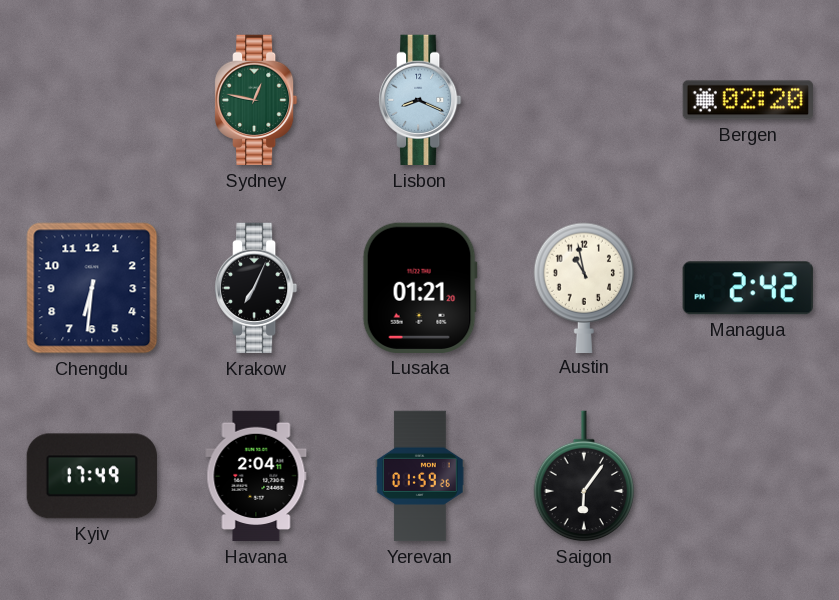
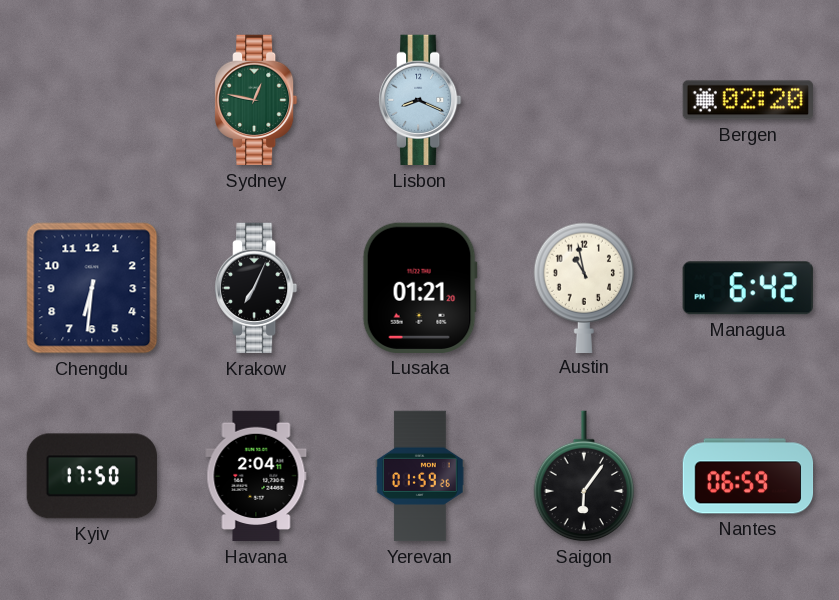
Managua: 2:42 -> 6:42
Kyiv: 17:49 -> 17:50
Nantes: none -> 06:59
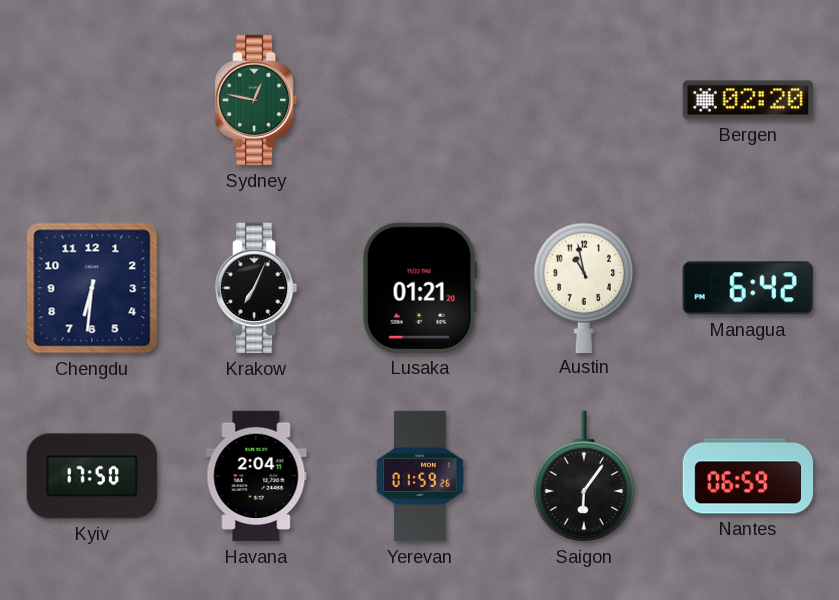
Lisbon: 8:19 -> none
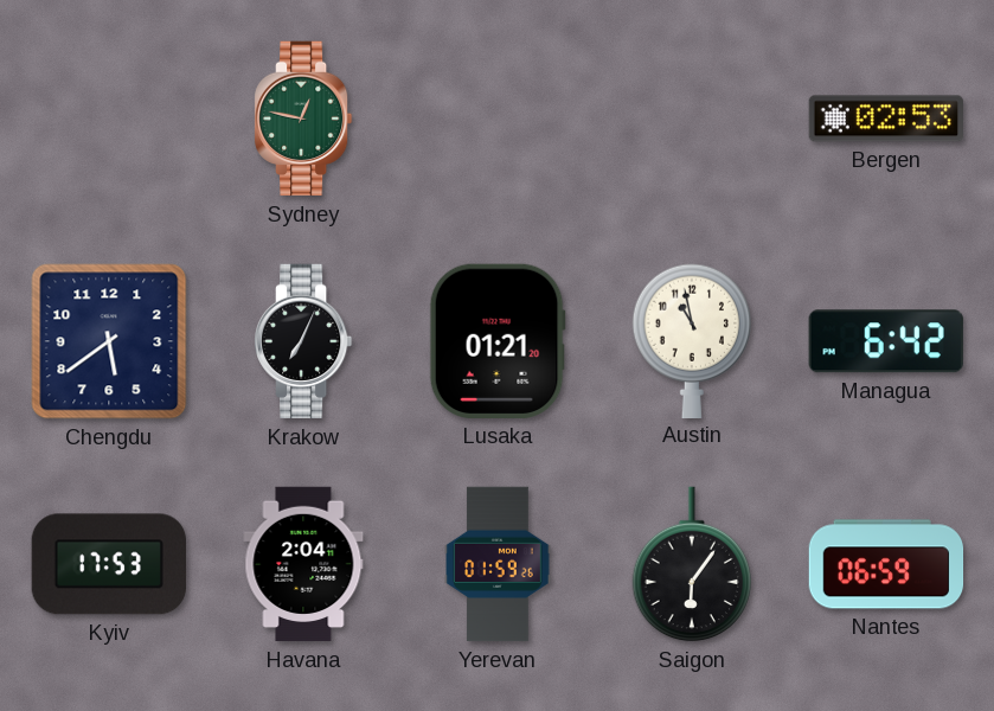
Bergen: 02:20 -> 02:53
Chengdu: 6:31 -> 5:39
Kyiv: 17:50 -> 17:53
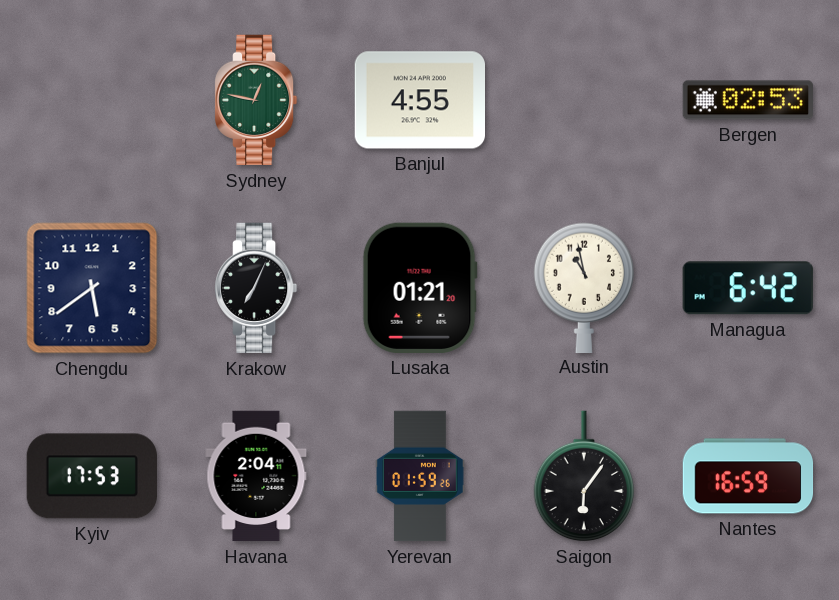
Banjul: none -> 4:55
Nantes: 06:59 -> 16:59
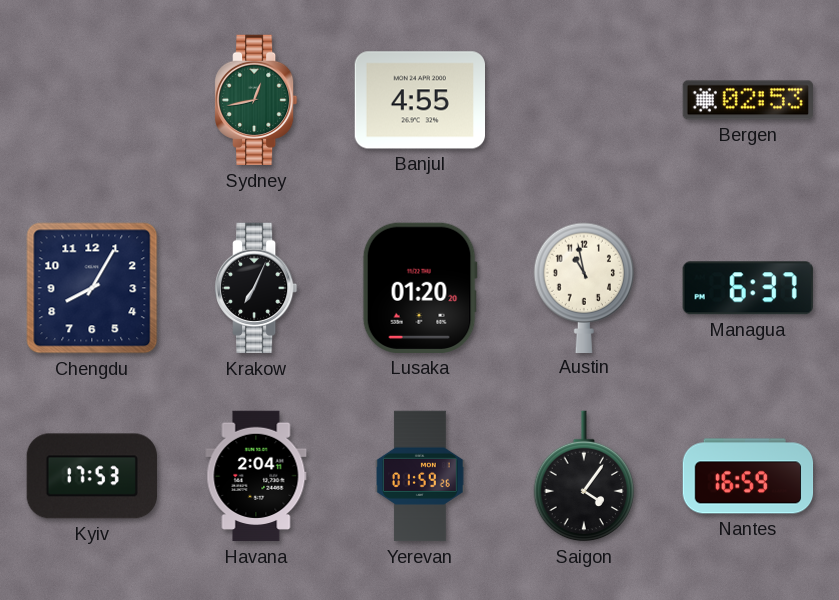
Sydney: 12:47 -> 12:43
Chengdu: 5:39 -> 8:05
Lusaka: 01:21 -> 01:20
Managua: 6:42 -> 6:37
Saigon: 6:06 -> 4:06
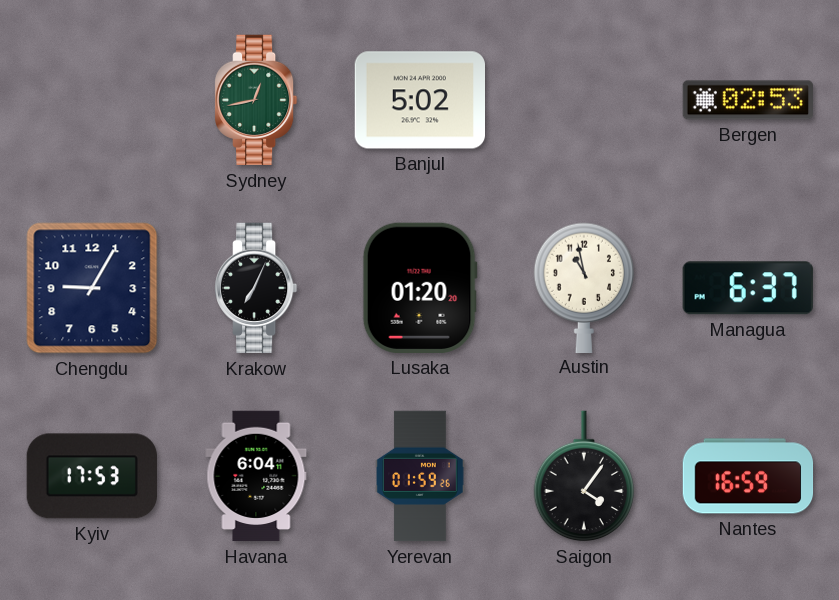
Banjul: 4:55 -> 5:02
Chengdu: 8:05 -> 9:05
Havana: 2:04 -> 6:04
